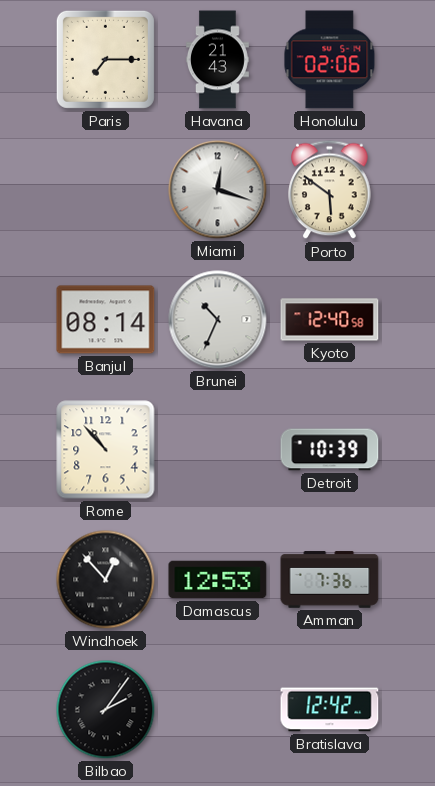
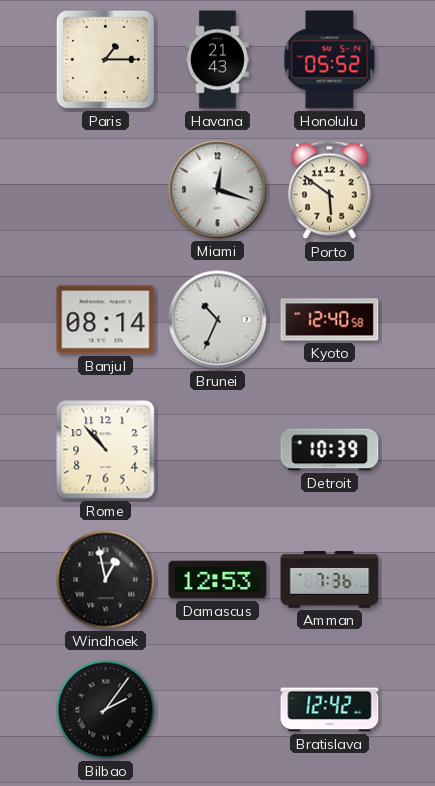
Paris: 7:15 -> 1:15
Honolulu: 02:06 -> 05:52
Windhoek: 12:53 -> 12:58
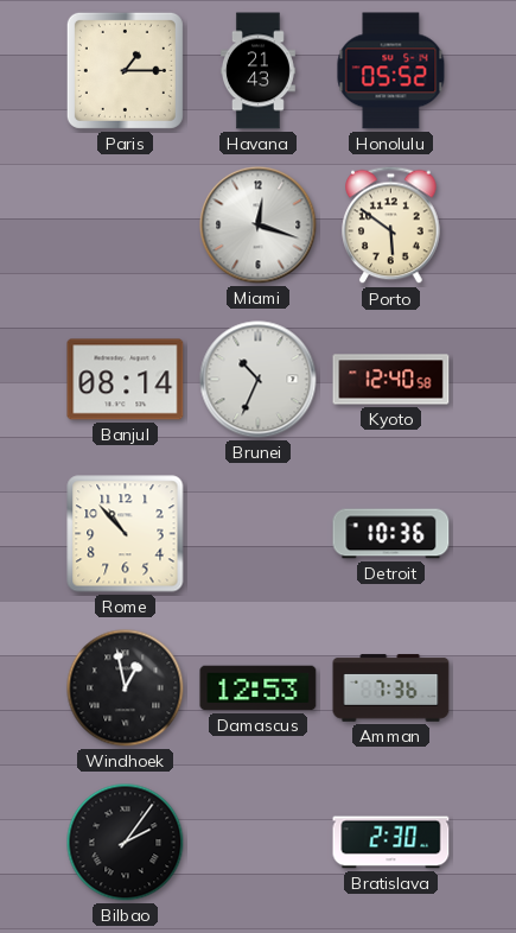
Detroit: 10:39 -> 10:36
Bratislava: 12:42 -> 2:30
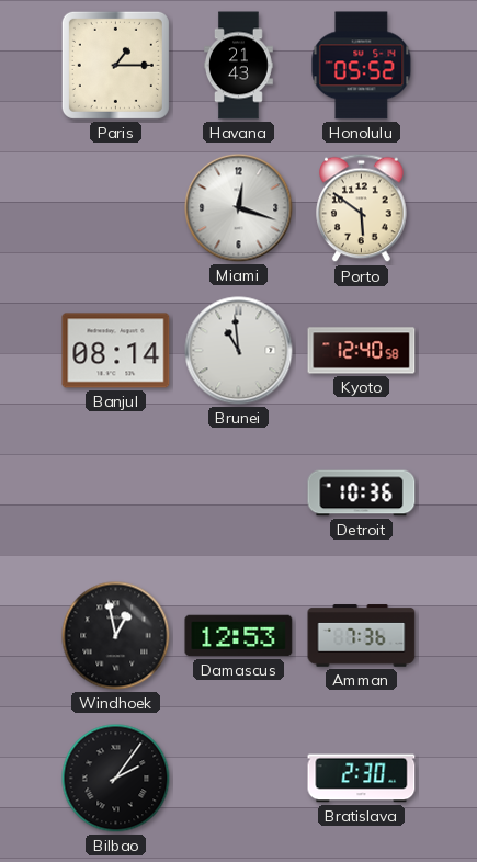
Brunei: 10:34 -> 10:59
Rome: 10:53 -> none
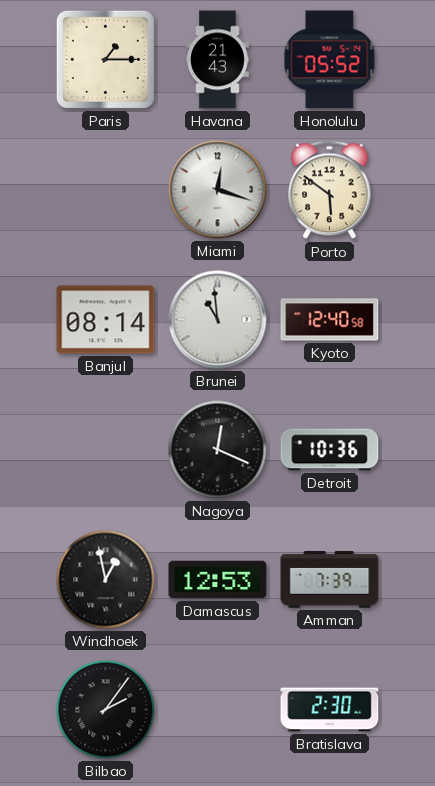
Nagoya: none -> 12:19
Amman: 7:36 -> 7:39
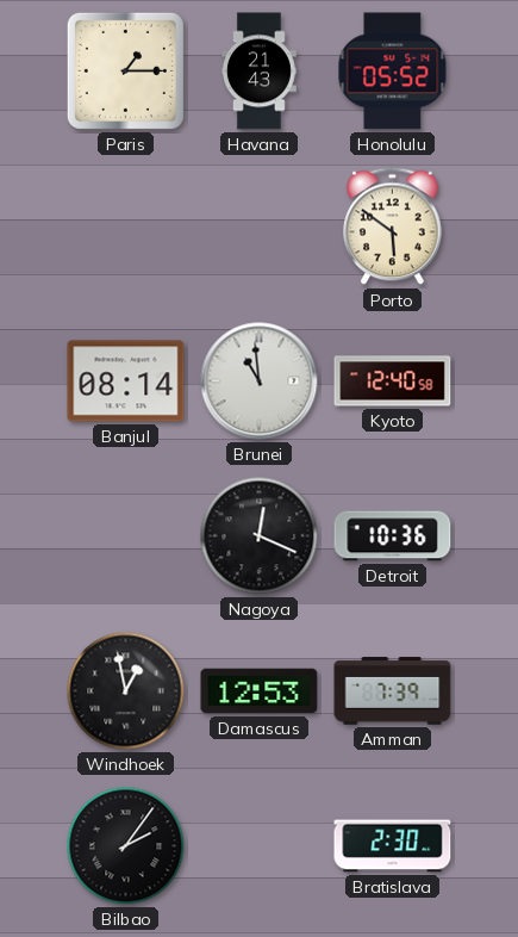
Miami: 12:18 -> none
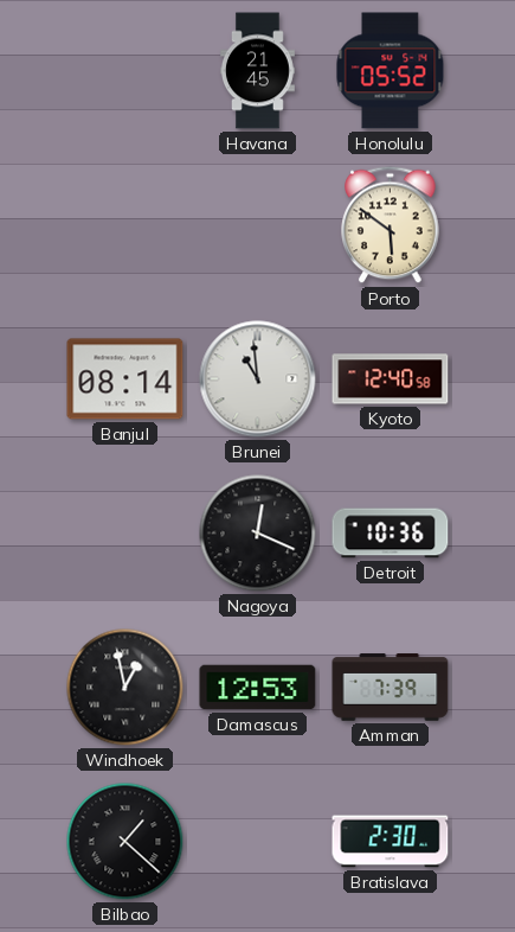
Paris: 1:15 -> none
Havana: 21:43 -> 21:45
Bilbao: 2:06 -> 1:22
